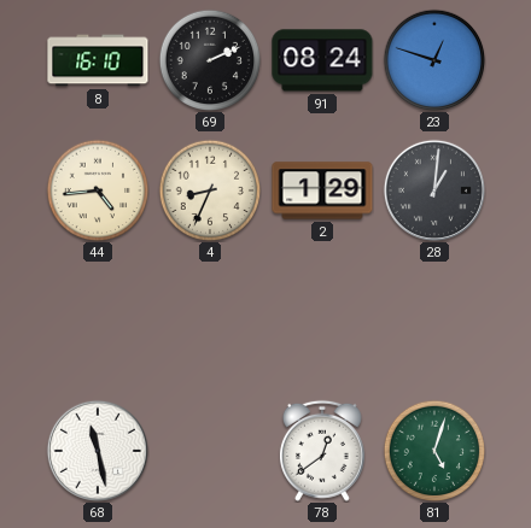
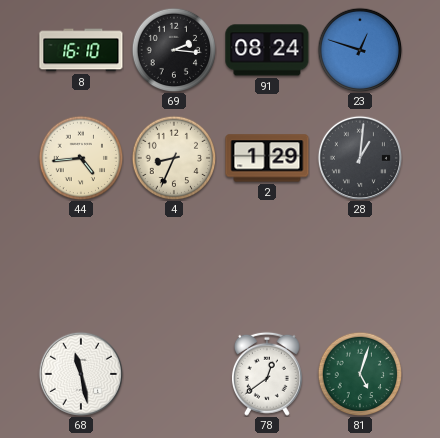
69: 2:11 -> 2:16
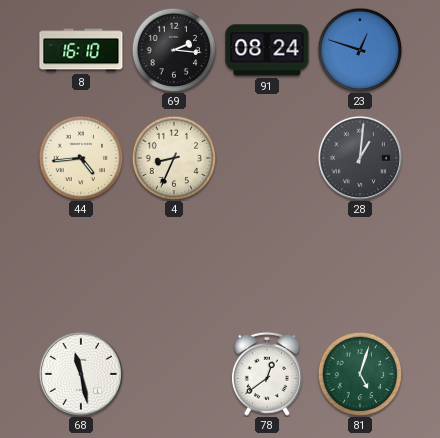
2: 1:29 -> none
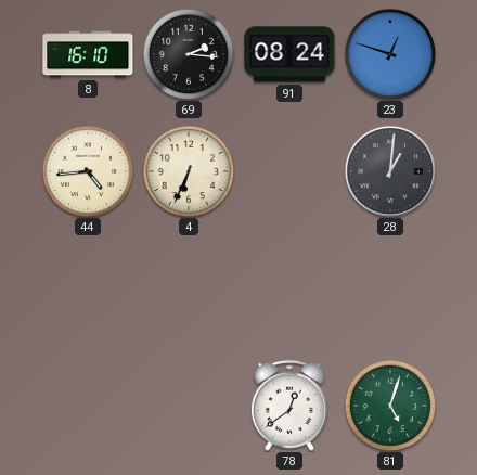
4: 8:34 -> 6:34
68: 11:28 -> none
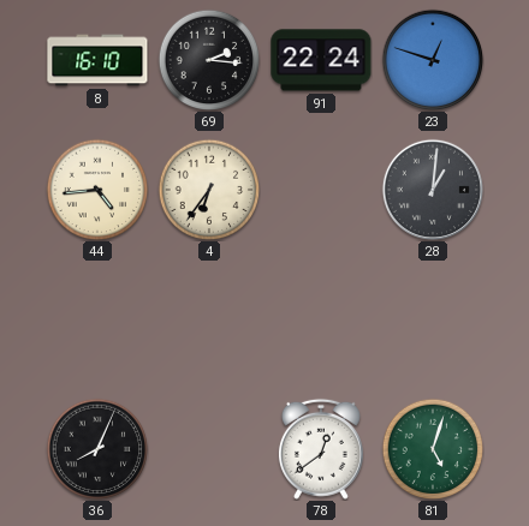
91: 08:24 -> 22:24
4: 6:34 -> 6:36
36: none -> 8:04
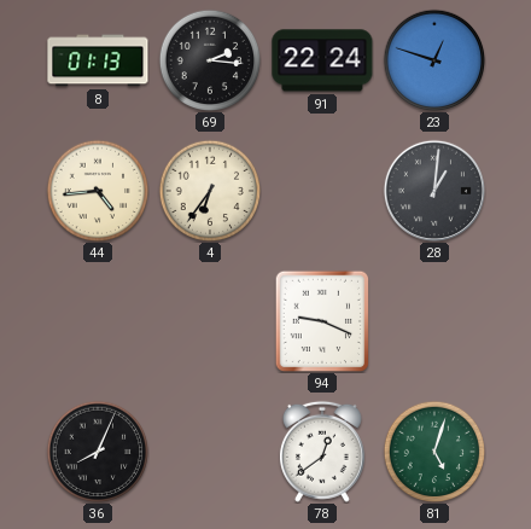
8: 16:10 -> 01:13
94: none -> 9:19
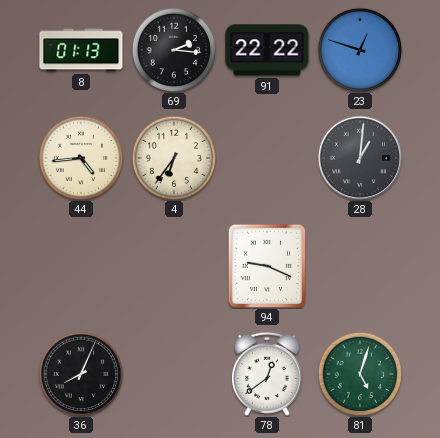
91: 22:24 -> 22:22
